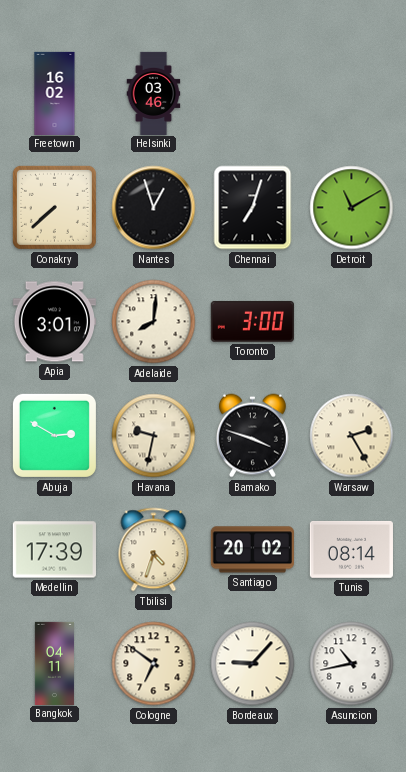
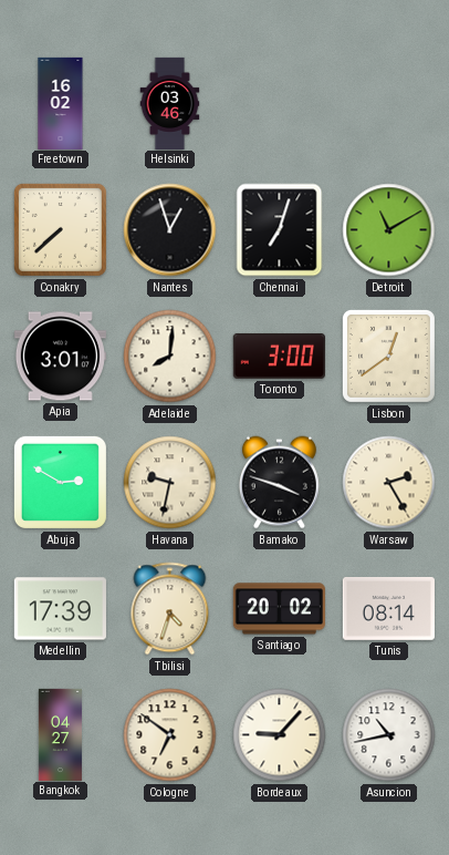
Lisbon: none -> 12:39
Bangkok: 04:11 -> 04:27
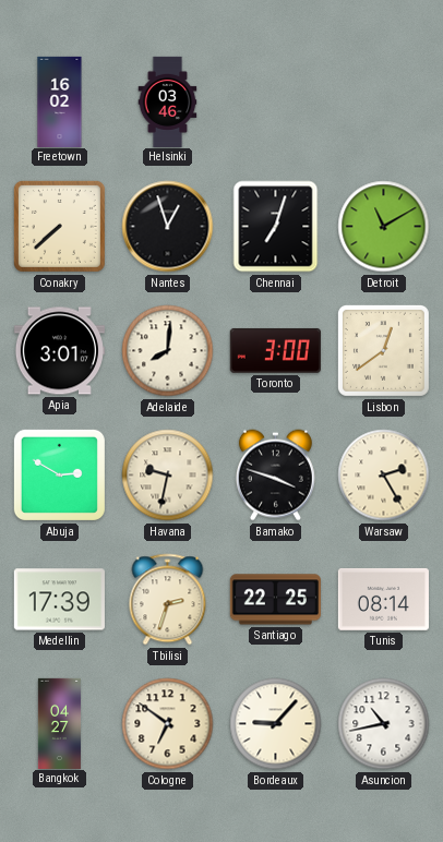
Tbilisi: 4:33 -> 2:33
Santiago: 20:02 -> 22:25
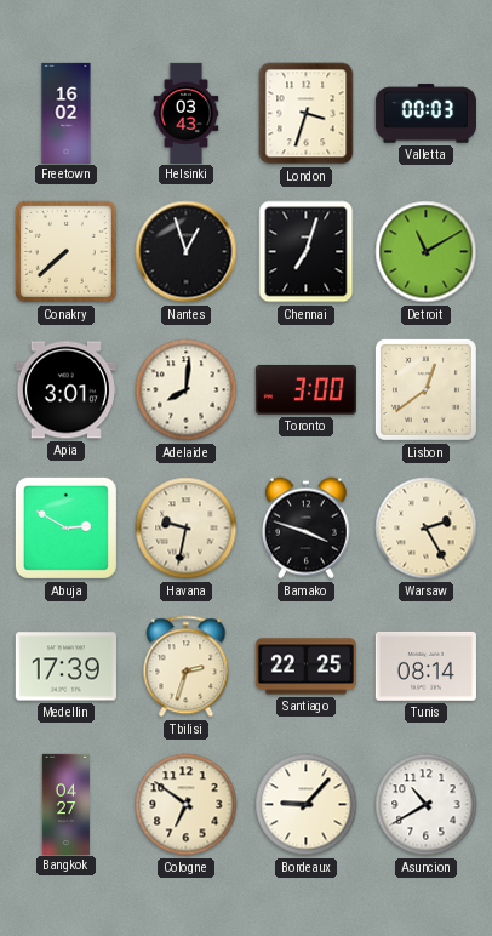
Helsinki: 03:46 -> 03:43
London: none -> 3:33
Valletta: none -> 00:03
Asuncion: 10:43 -> 10:40
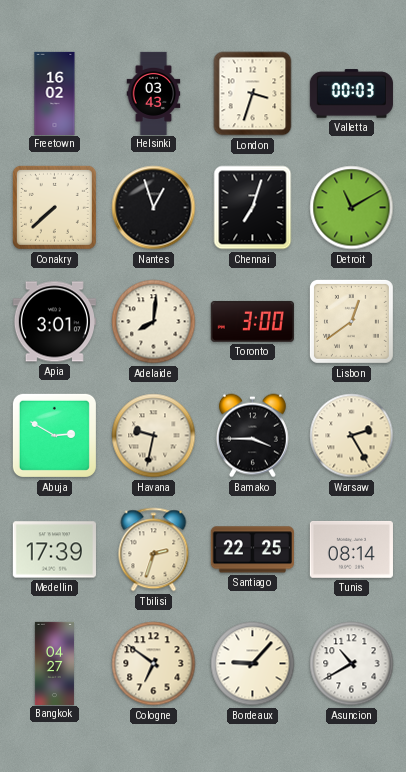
Bamako: 3:48 -> 3:45
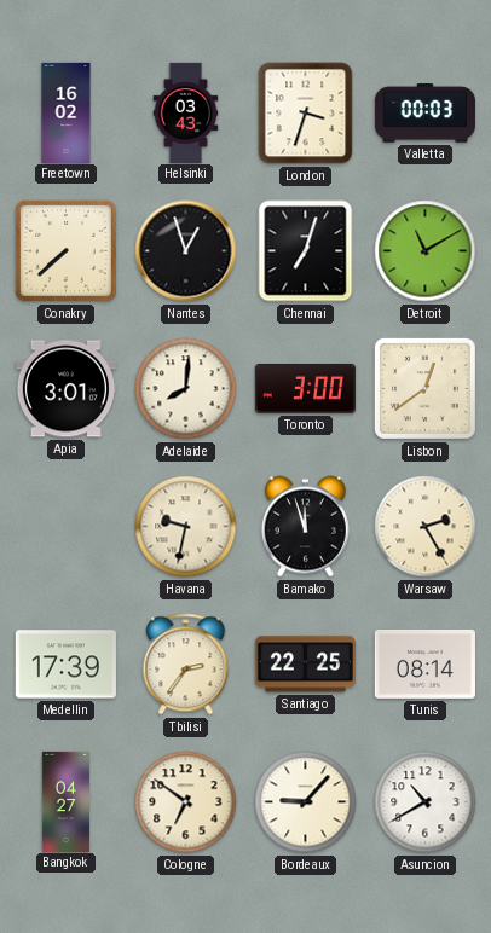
Abuja: 2:50 -> none
Bamako: 3:45 -> 11:57
Tbilisi: 2:33 -> 2:36
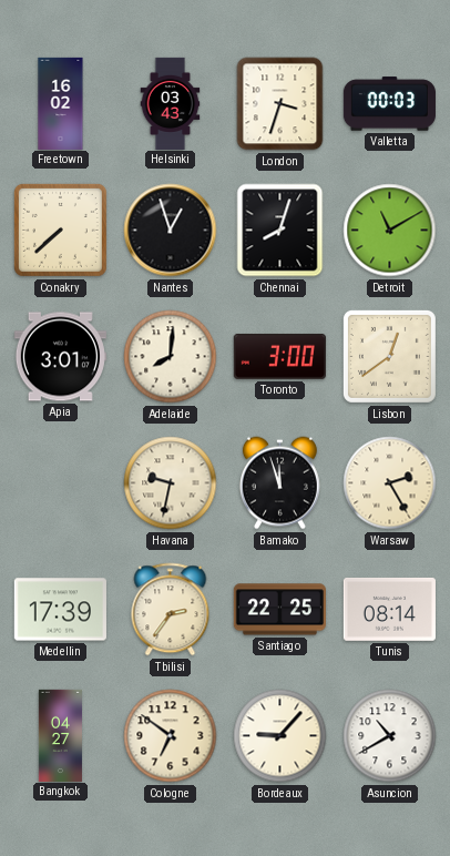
Chennai: 7:03 -> 8:03
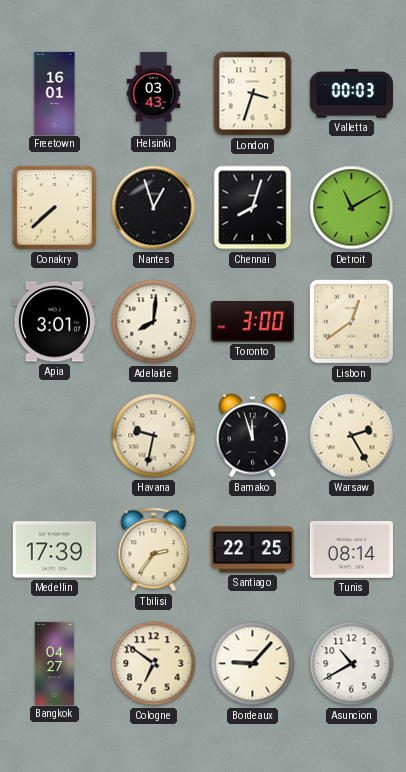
Freetown: 16:02 -> 16:01
